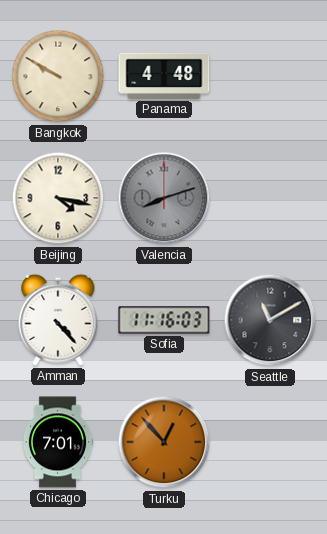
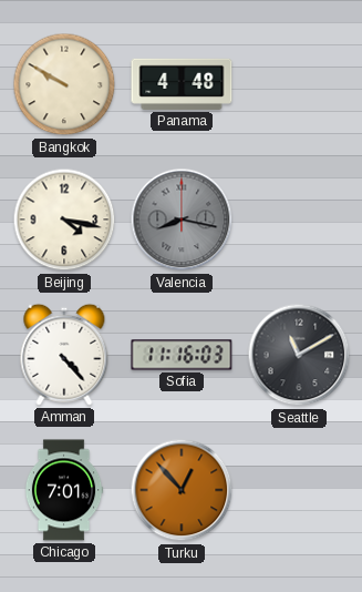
Valencia: 8:12 -> 8:17
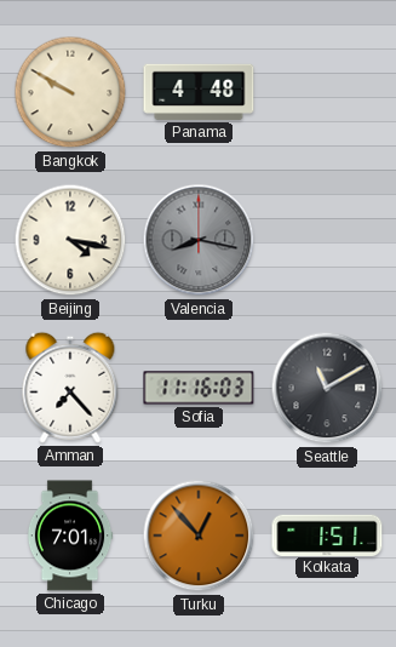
Amman: 4:23 -> 7:23
Kolkata: none -> 1:51
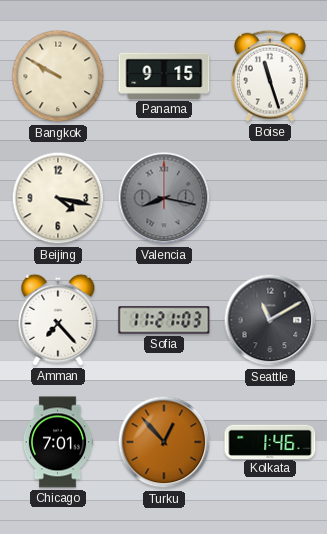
Panama: 4:48 -> 9:15
Boise: none -> 11:27
Sofia: 11:16 -> 11:21
Kolkata: 1:51 -> 1:46
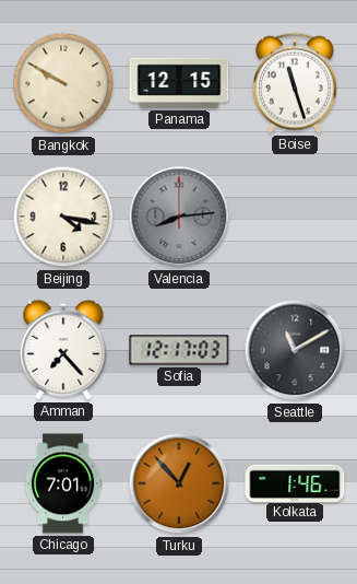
Panama: 9:15 -> 12:15
Valencia: 8:17 -> 8:14
Sofia: 11:21 -> 12:17
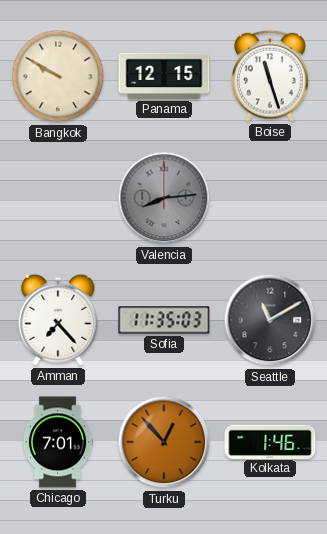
Beijing: 4:17 -> none
Sofia: 12:17 -> 11:35
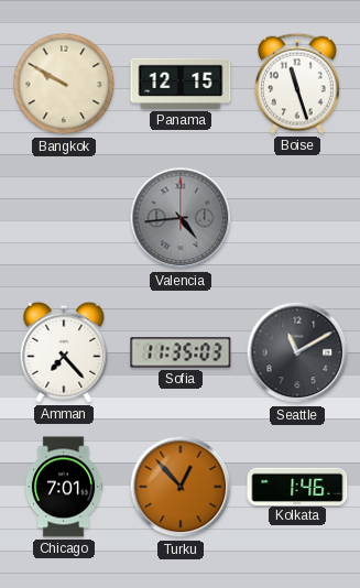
Valencia: 8:14 -> 4:44
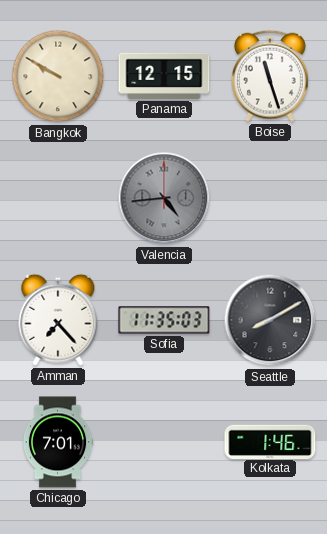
Seattle: 11:10 -> 8:10
Turku: 12:53 -> none
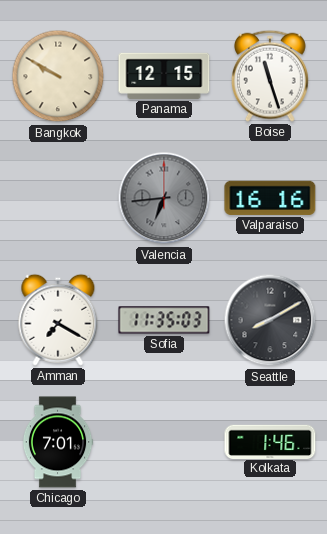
Valencia: 4:44 -> 6:44
Valparaiso: none -> 16:16
Amman: 7:23 -> 7:20
